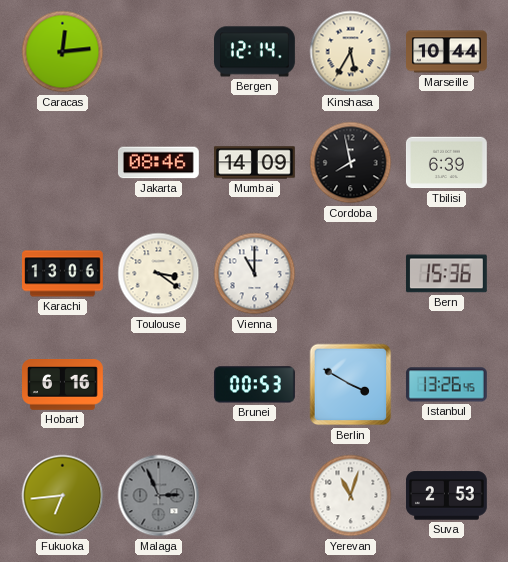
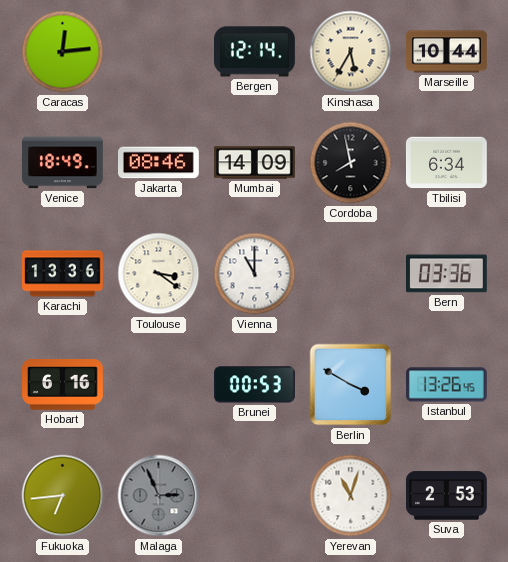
Venice: none -> 18:49
Tbilisi: 6:39 -> 6:34
Karachi: 13:06 -> 13:36
Bern: 15:36 -> 03:36
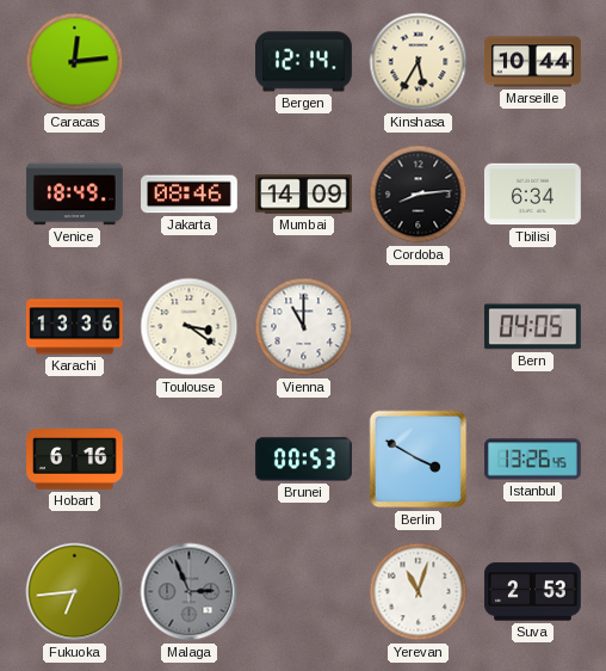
Cordoba: 7:58 -> 8:14
Bern: 03:36 -> 04:05
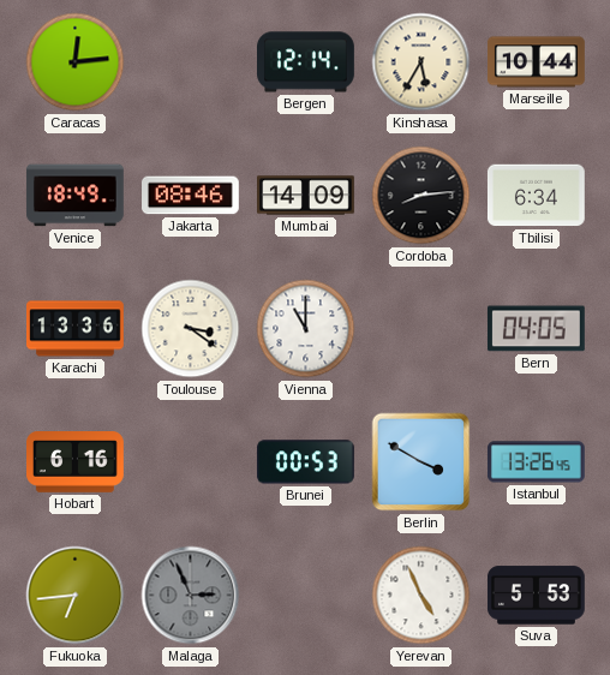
Yerevan: 11:03 -> 4:56
Suva: 2:53 -> 5:53
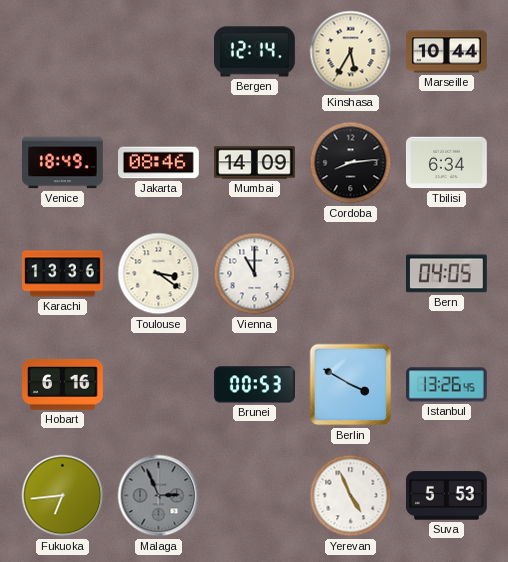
Caracas: 12:14 -> none
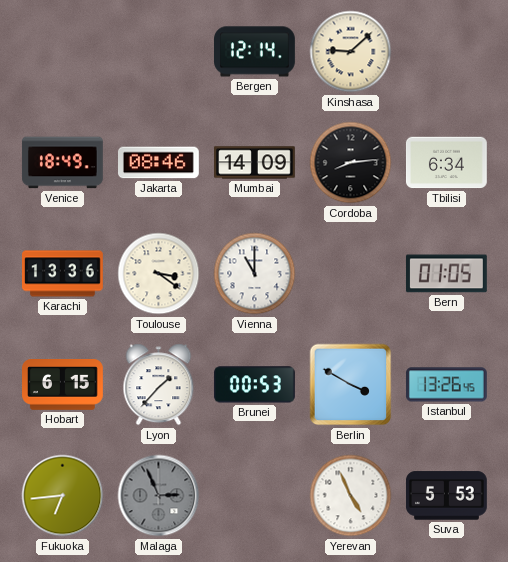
Kinshasa: 5:35 -> 9:08
Marseille: 10:44 -> none
Bern: 04:05 -> 01:05
Hobart: 6:16 -> 6:15
Lyon: none -> 1:37
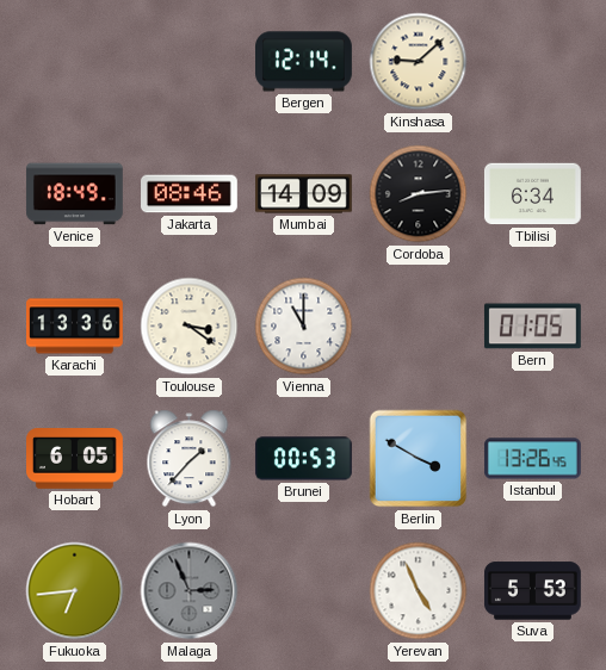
Hobart: 6:15 -> 6:05
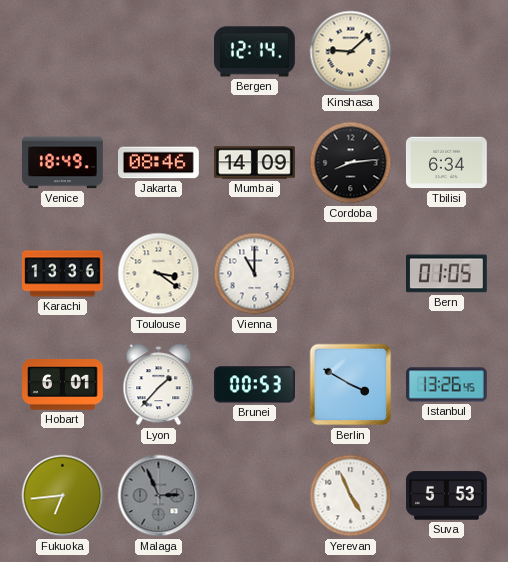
Hobart: 6:05 -> 6:01
